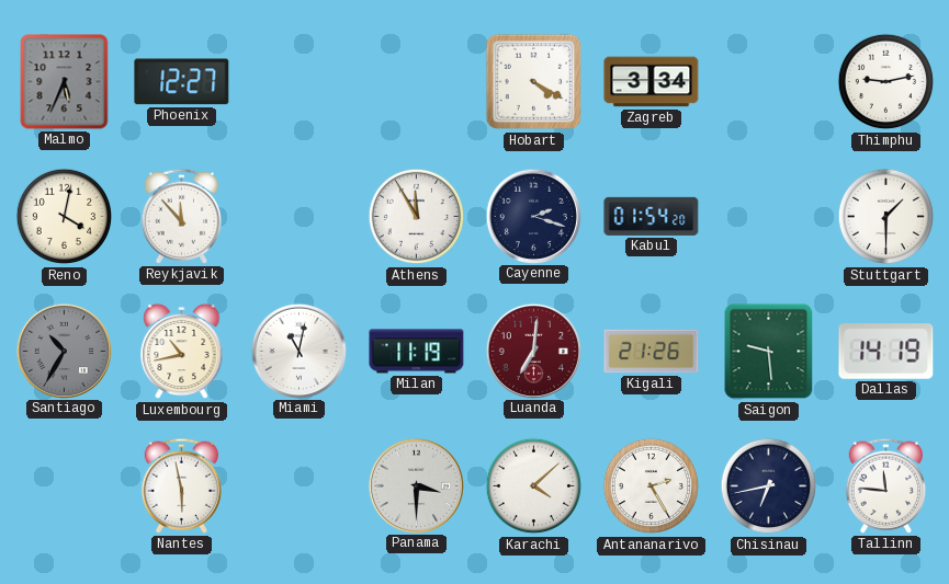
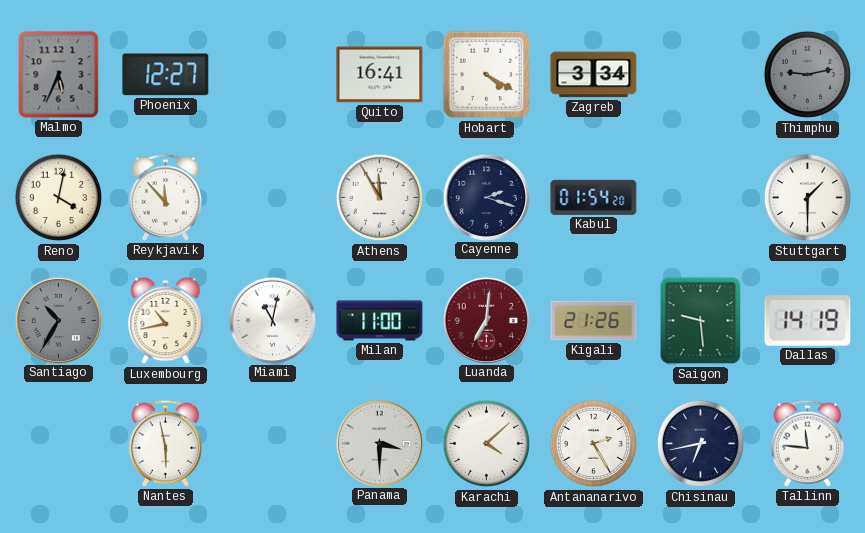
Quito: none -> 16:41
Thimphu dial: white -> grey
Milan: 11:19 -> 11:00
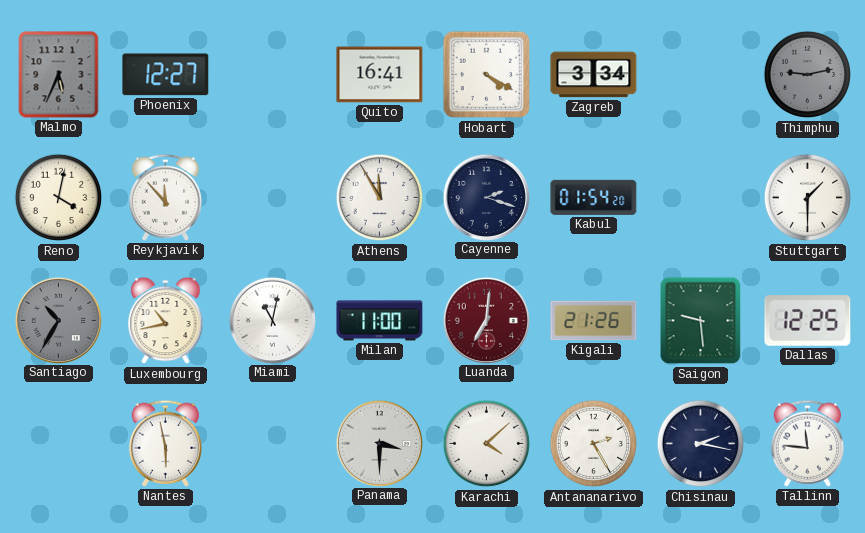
Dallas: 14:19 -> 12:25
Chisinau: 6:43 -> 2:17
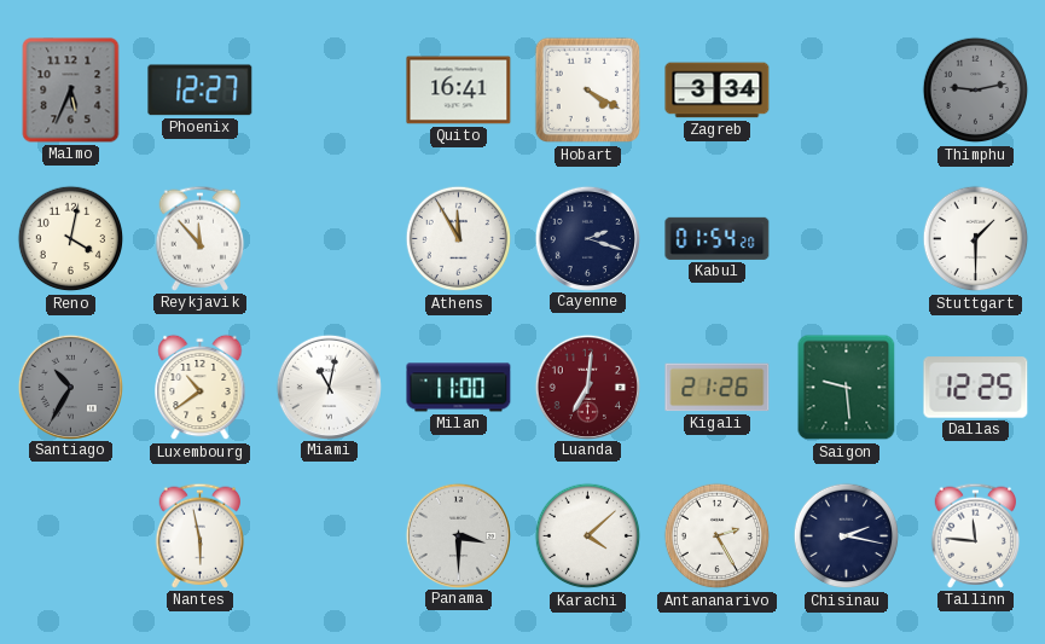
Luxembourg: 10:43 -> 10:39
